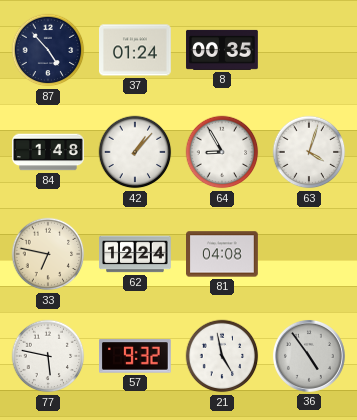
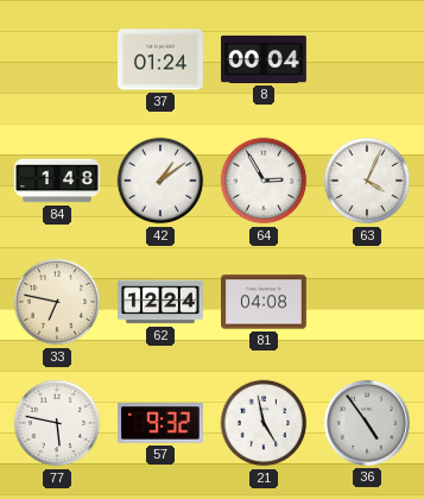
87: 4:53 -> none
8: 00:35 -> 00:04
42: 1:07 -> 1:09
64: 8:55 -> 2:55
63: 4:03 -> 4:04
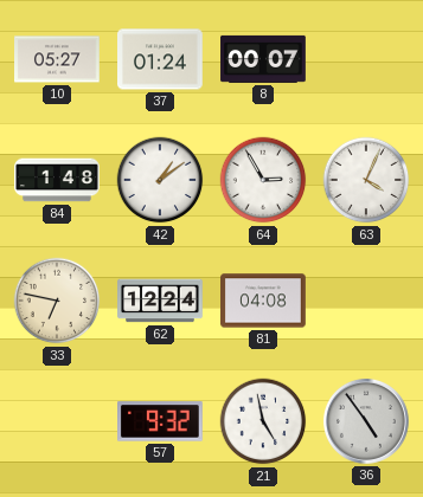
10: none -> 05:27
8: 00:04 -> 00:07
77: 5:47 -> none
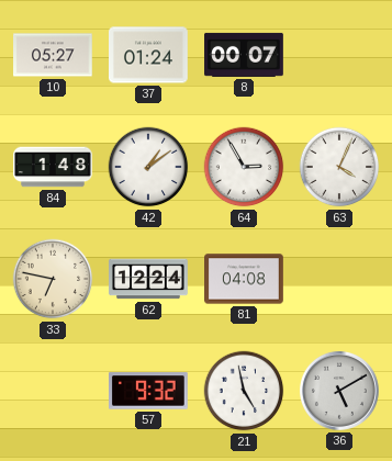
36: 4:54 -> 5:10
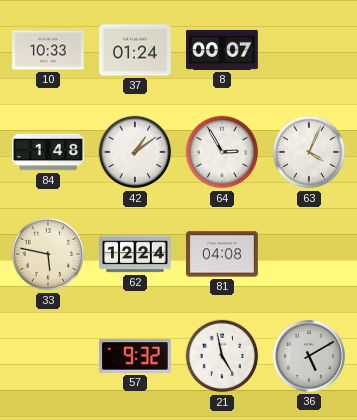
10: 05:27 -> 10:33
33: 6:47 -> 5:47
